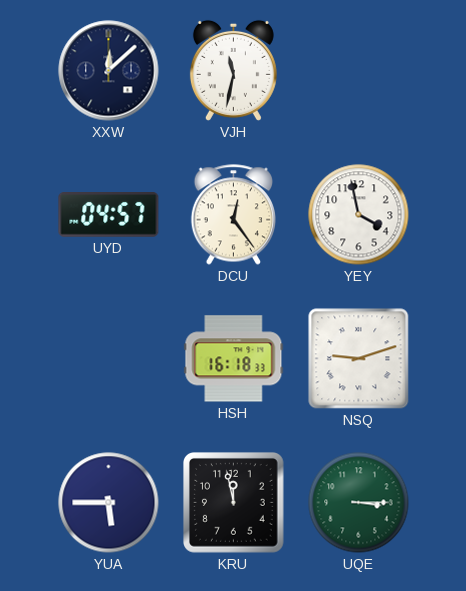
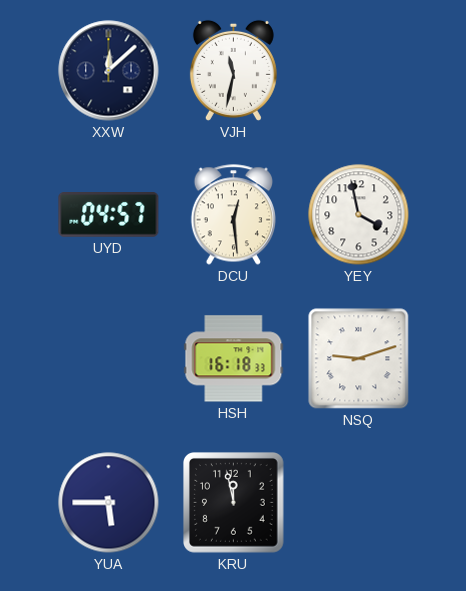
DCU: 12:24 -> 12:29
UQE: 3:15 -> none
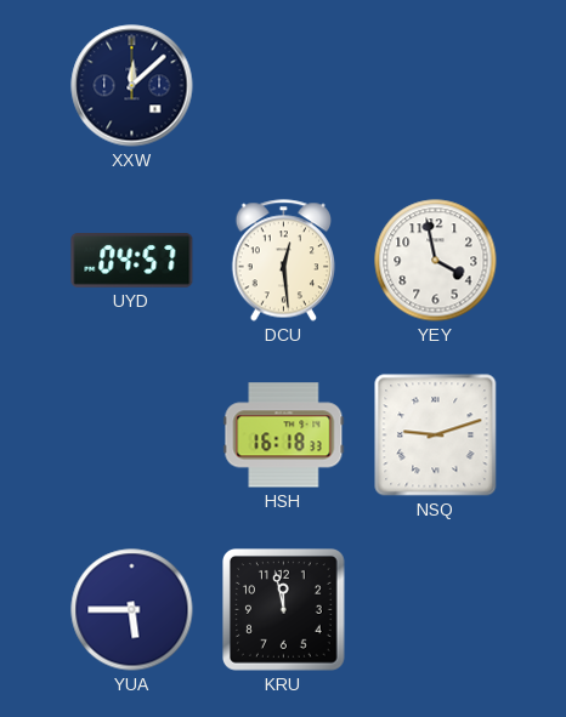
VJH: 11:32 -> none
